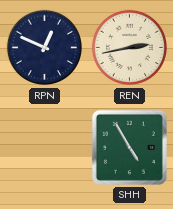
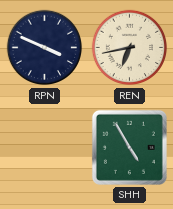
RPN: 12:49 -> 3:49
REN: 2:43 -> 6:43
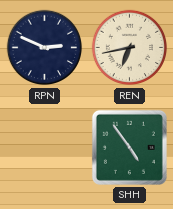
RPN: 3:49 -> 2:49
SHH: 4:55 -> 4:54
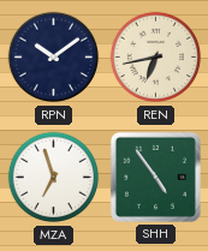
RPN: 2:49 -> 10:09
MZA: none -> 6:57
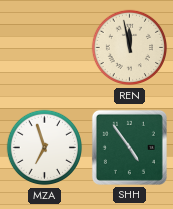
RPN: 10:09 -> none
REN: 6:43 -> 11:58
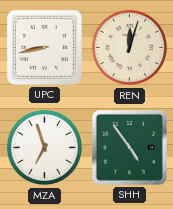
UPC: none -> 8:43
REN: 11:58 -> 12:03
